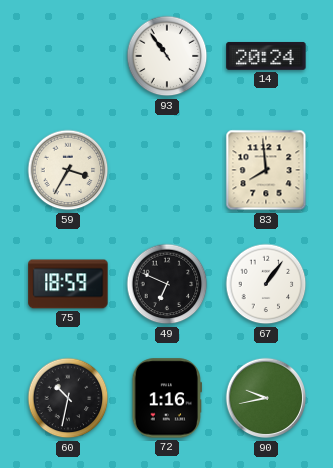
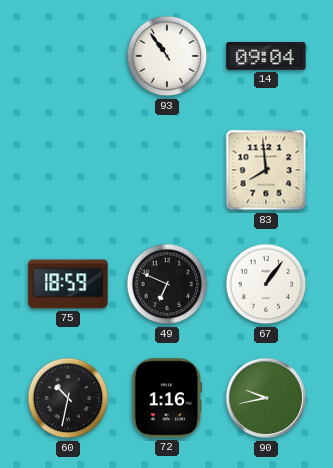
14: 20:24 -> 09:04
59: 3:35 -> none
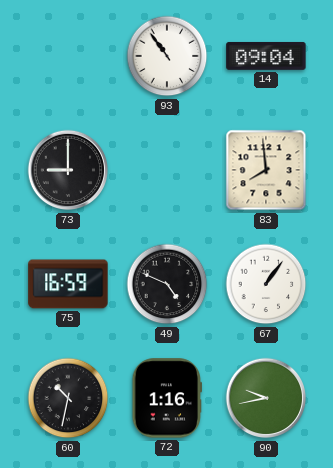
73: none -> 9:00
75: 18:59 -> 16:59
49: 6:49 -> 4:49
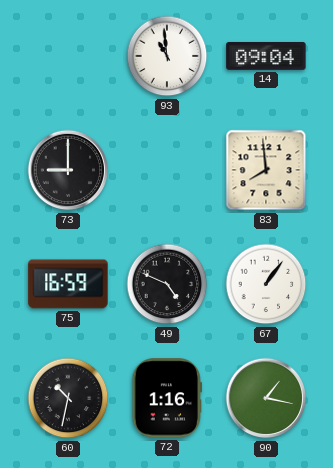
93: 10:54 -> 10:59
90: 9:43 -> 1:17
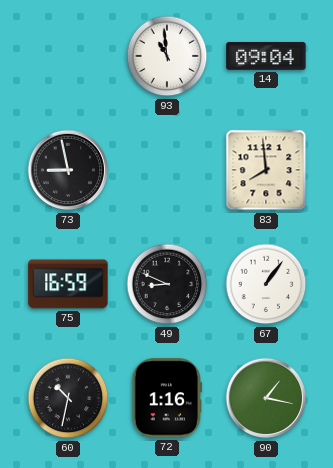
73: 9:00 -> 8:58
49: 4:49 -> 8:49
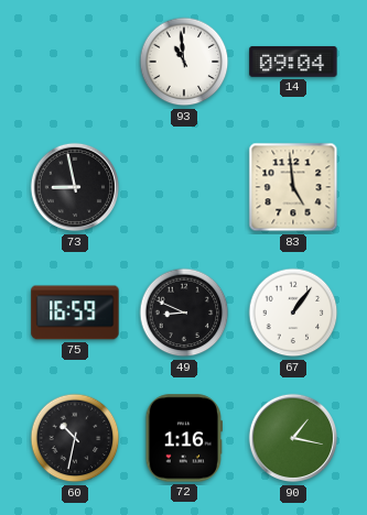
83: 7:59 -> 4:59
